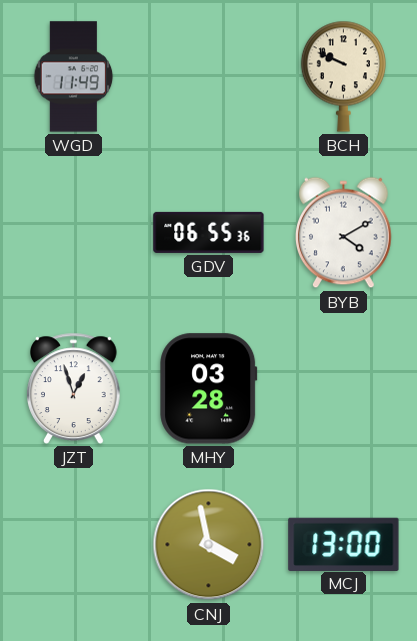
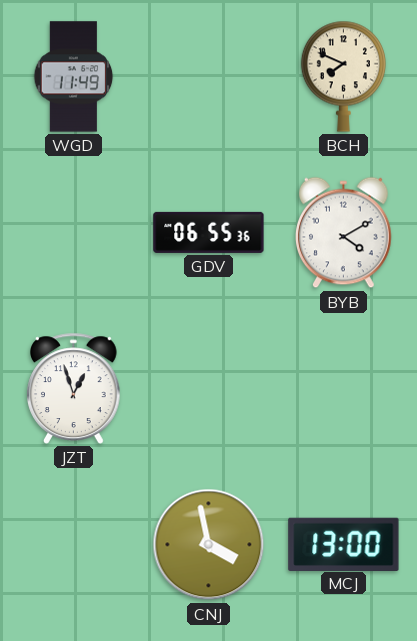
BCH: 9:49 -> 7:49
MHY: 03:28 -> none
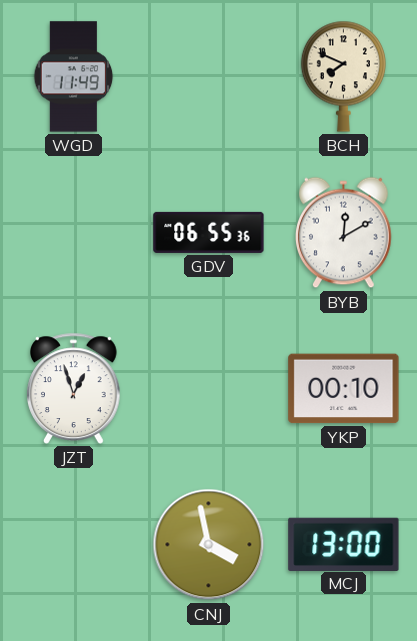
BYB: 4:10 -> 12:10
YKP: none -> 00:10
